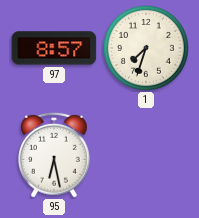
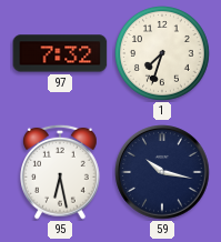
97: 8:57 -> 7:32
59: none -> 10:17
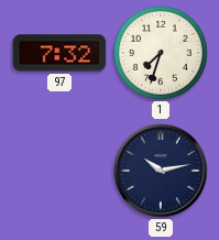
95: 6:28 -> none
59: 10:17 -> 10:13
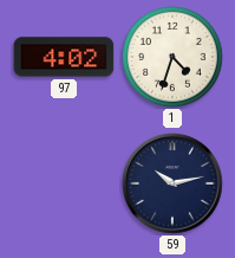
97: 7:32 -> 4:02
1: 7:33 -> 4:33
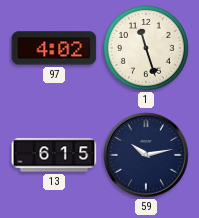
1: 4:33 -> 11:27
13: none -> 6:15
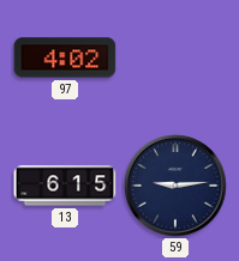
1: 11:27 -> none
59: 10:13 -> 9:14
